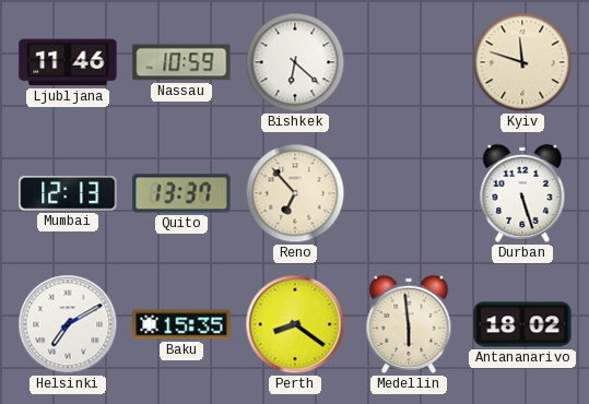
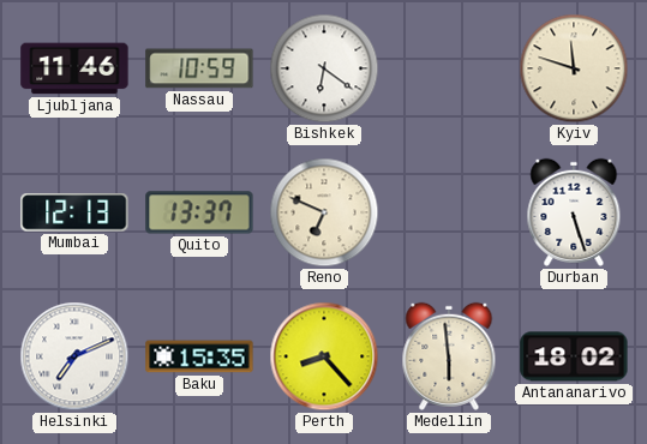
Bishkek: 6:22 -> 6:21
Reno: 6:53 -> 6:49
Helsinki: 7:10 -> 7:11
Perth: 8:21 -> 8:23
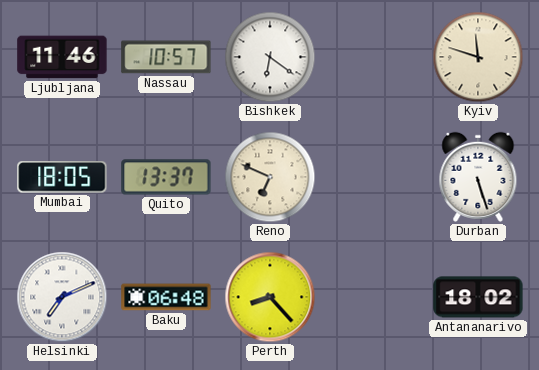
Nassau: 10:59 -> 10:57
Mumbai: 12:13 -> 18:05
Baku: 15:35 -> 06:48
Medellin: 5:59 -> none
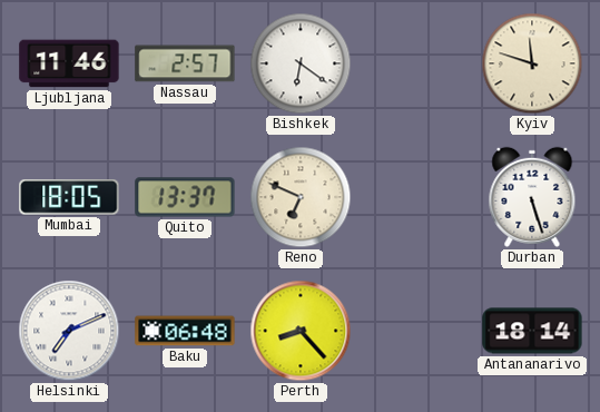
Nassau: 10:57 -> 2:57
Antananarivo: 18:02 -> 18:14
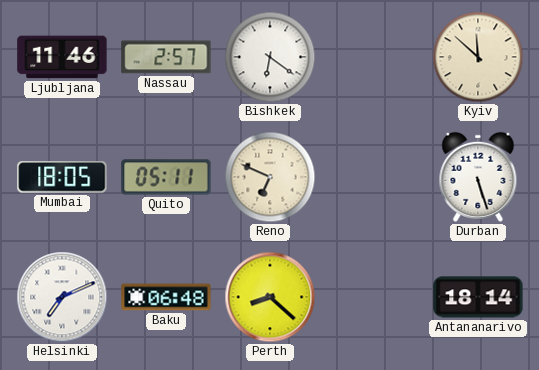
Kyiv: 11:48 -> 11:52
Quito: 13:37 -> 05:11
Perth: 8:23 -> 8:22
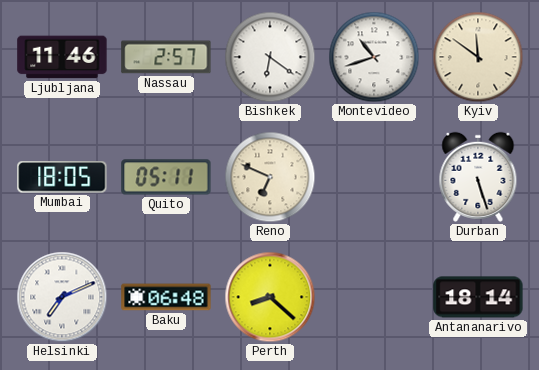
Montevideo: none -> 10:42
Kyiv: 11:52 -> 11:51
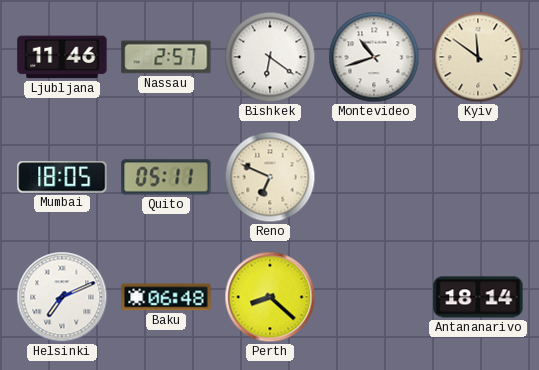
Durban: 5:27 -> none
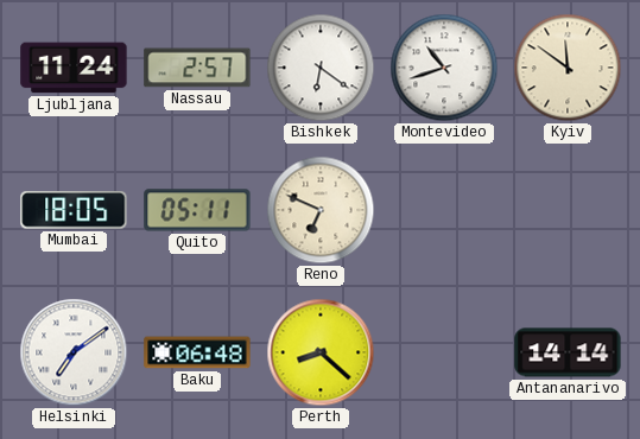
Ljubljana: 11:46 -> 11:24
Helsinki: 7:11 -> 7:09
Antananarivo: 18:14 -> 14:14
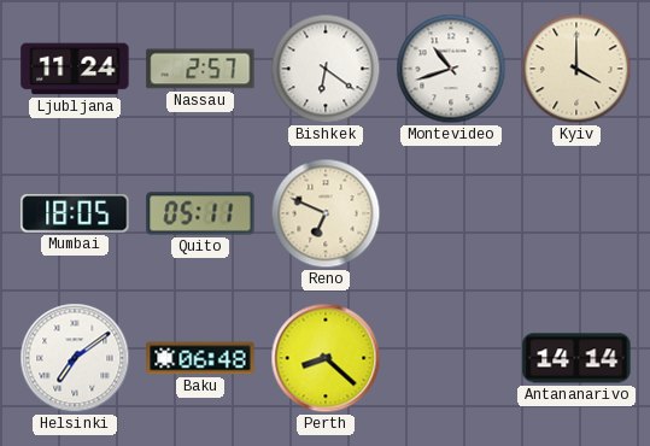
Kyiv: 11:51 -> 4:00
